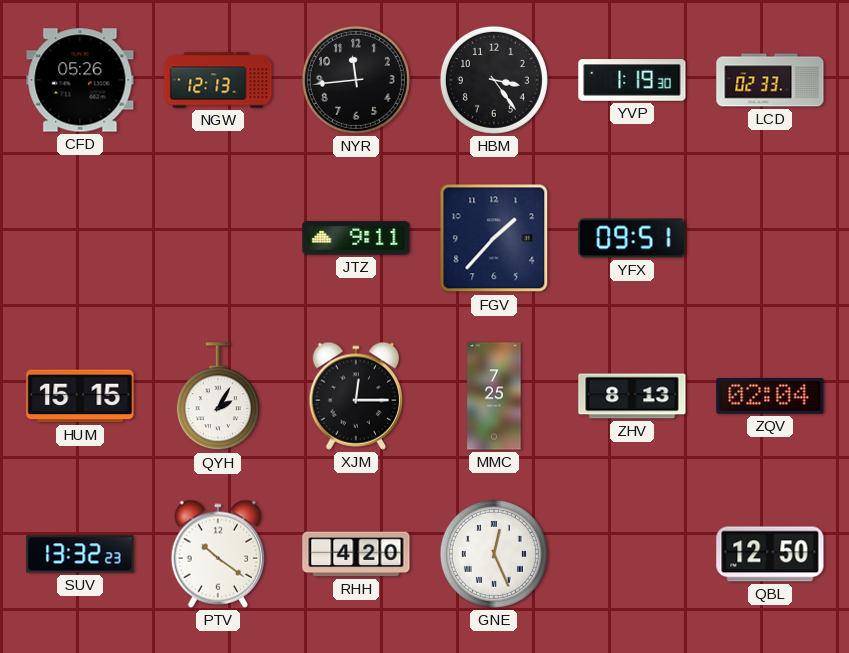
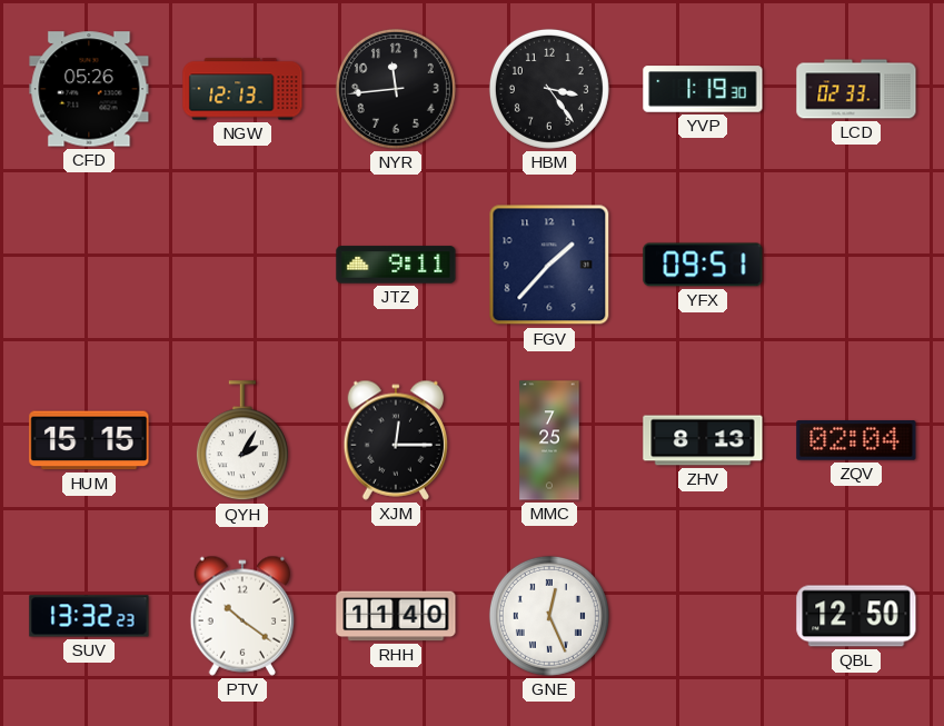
RHH: 4:20 -> 11:40
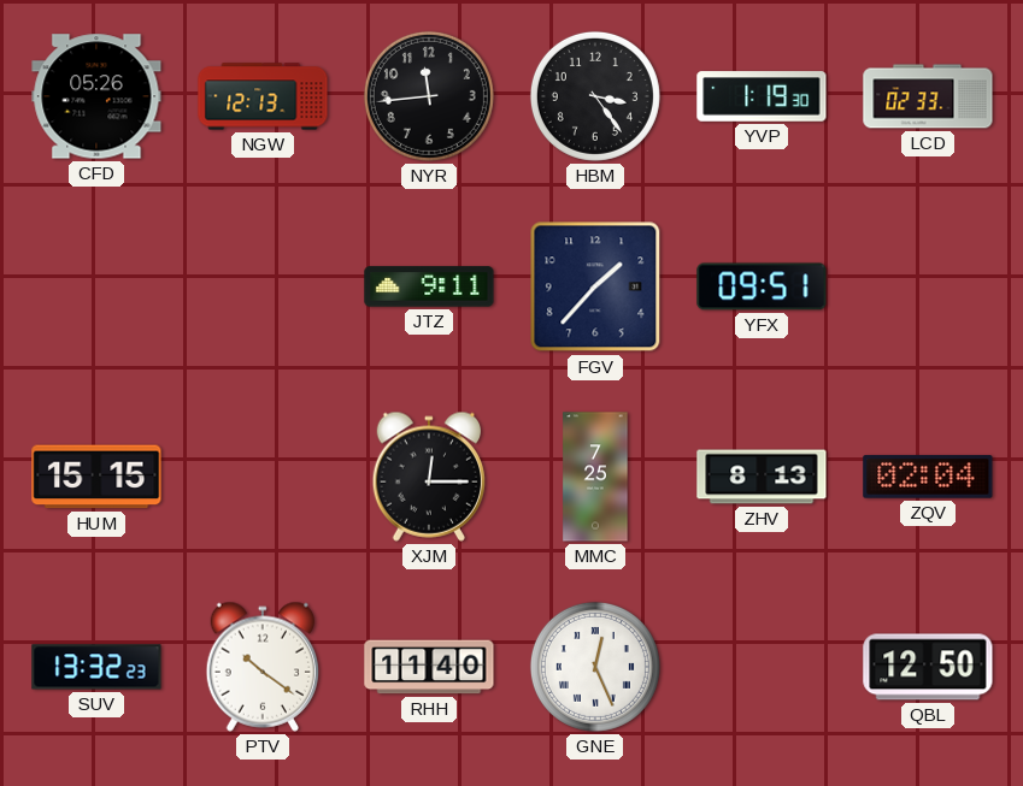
QYH: 2:05 -> none
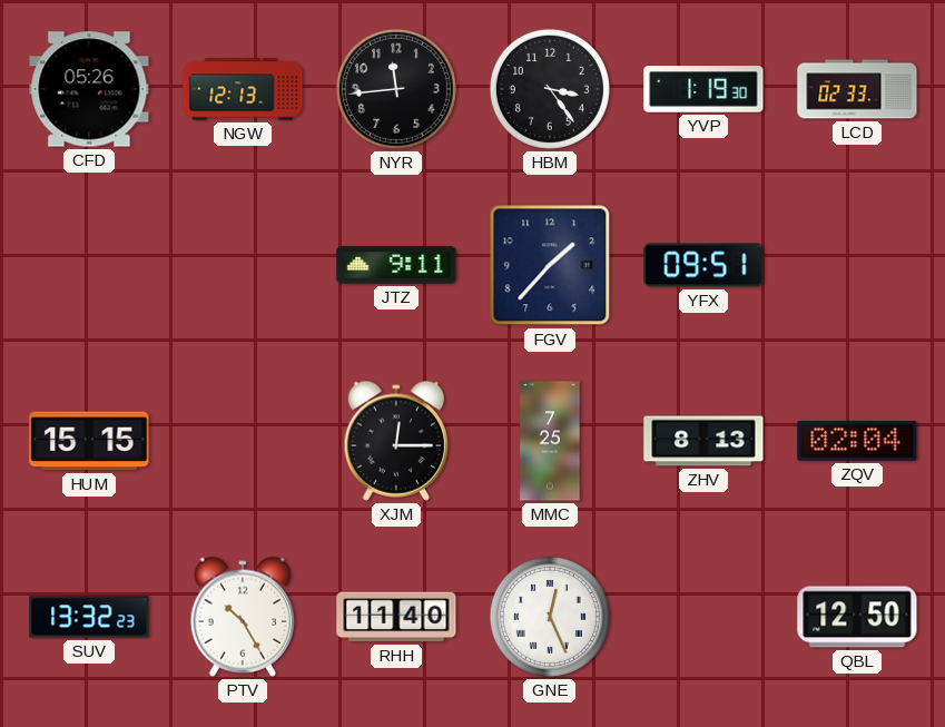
PTV: 10:21 -> 10:25
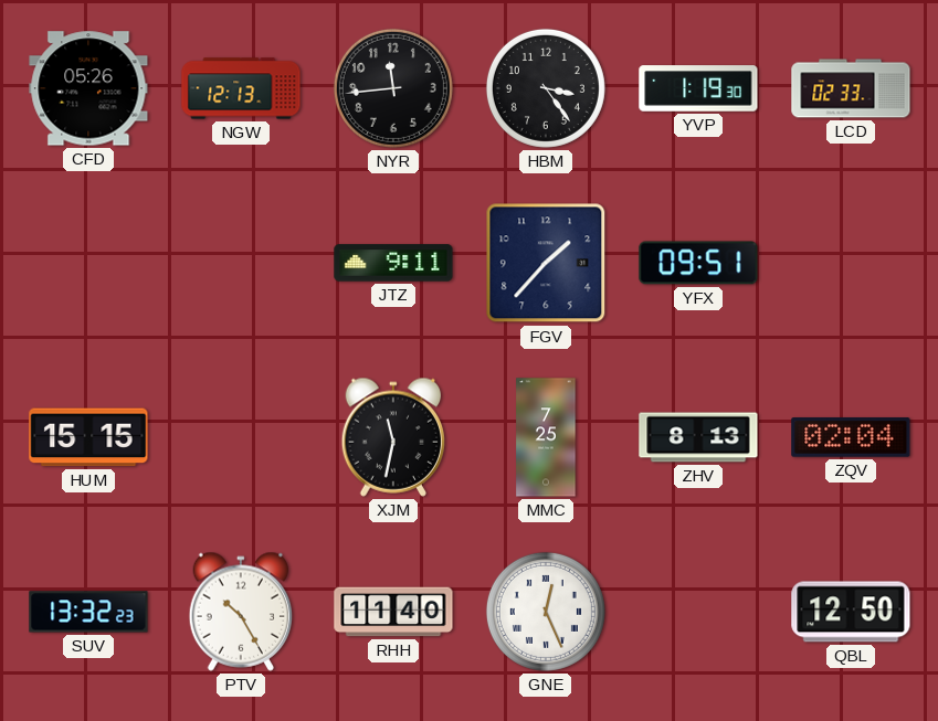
XJM: 12:15 -> 11:32
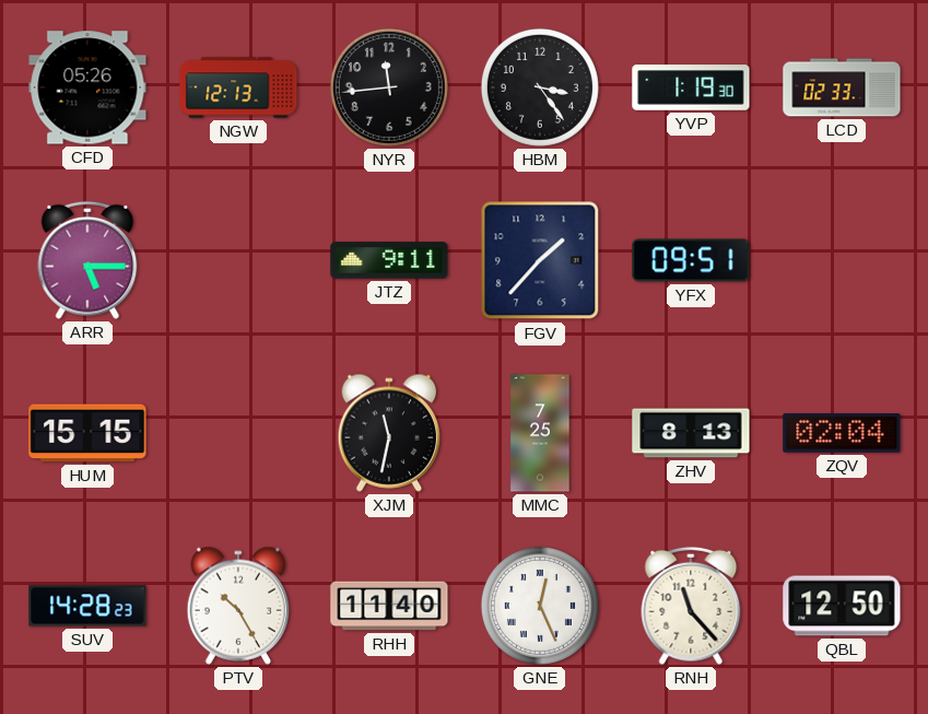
ARR: none -> 5:15
SUV: 13:32 -> 14:28
RNH: none -> 11:23
